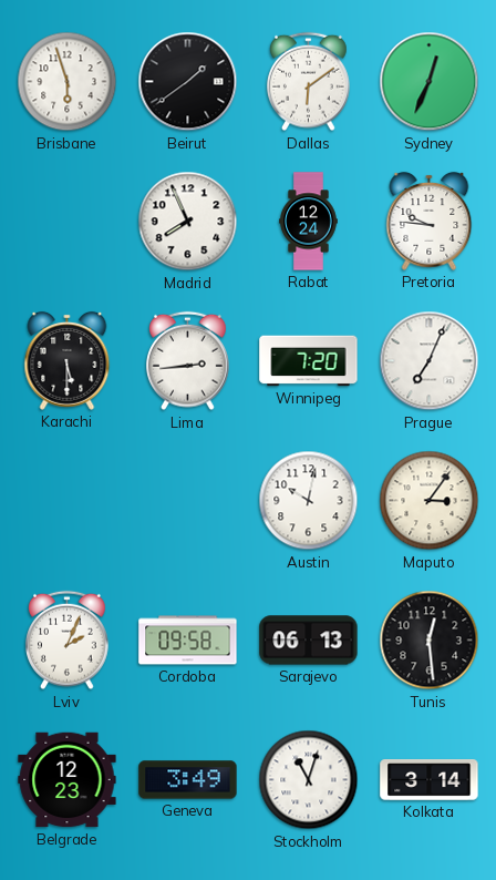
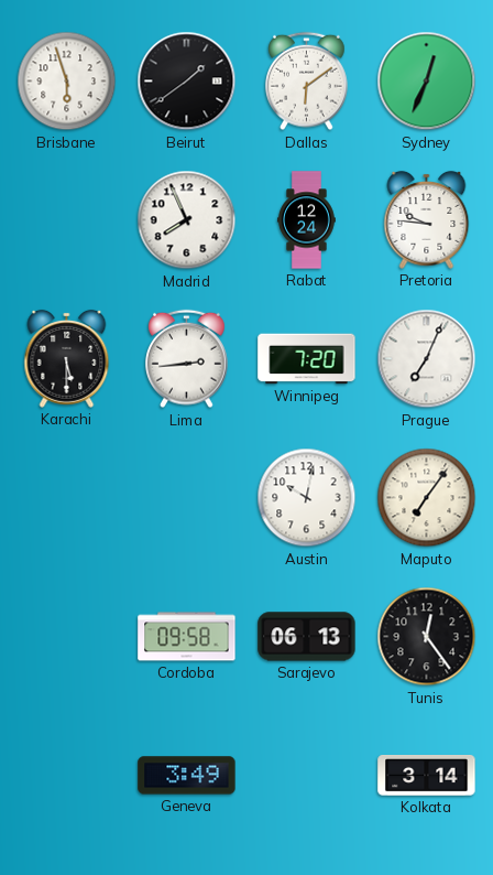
Maputo: 3:06 -> 7:06
Lviv: 2:04 -> none
Tunis: 12:29 -> 12:24
Belgrade: 12:23 -> none
Stockholm: 11:03 -> none
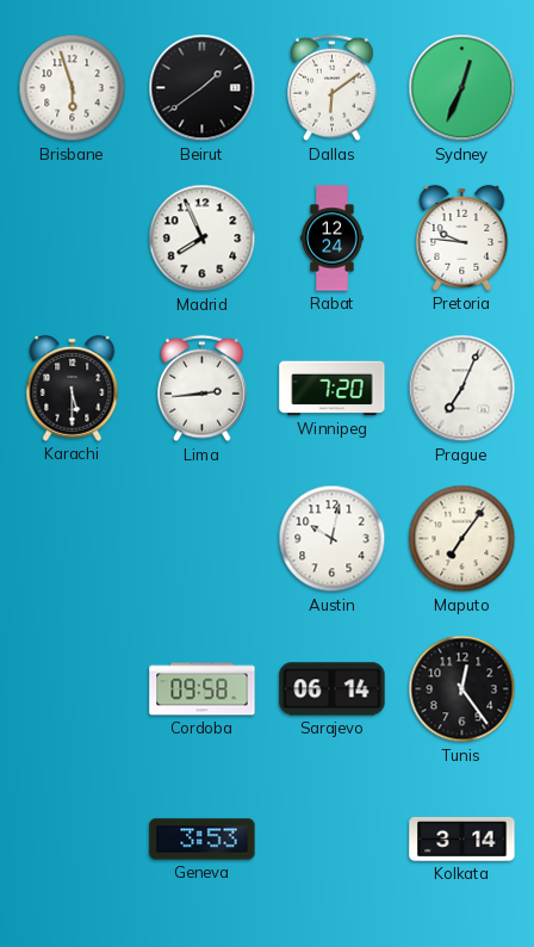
Sarajevo: 06:13 -> 06:14
Geneva: 3:49 -> 3:53
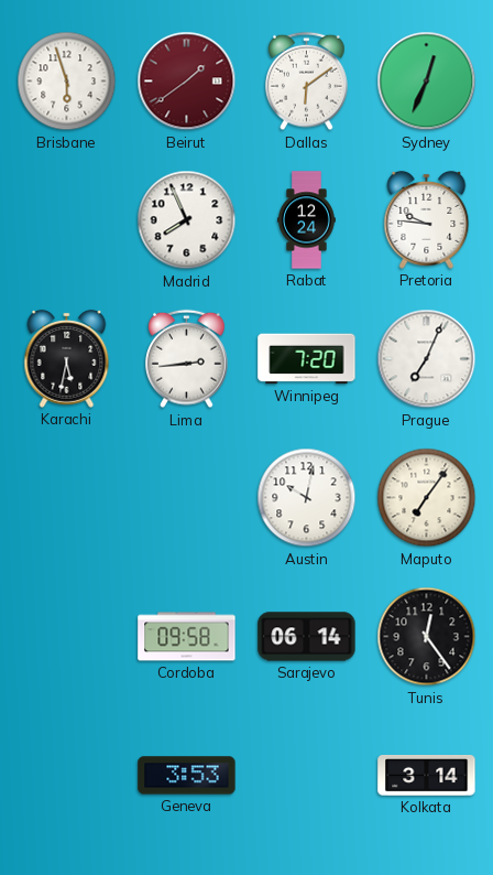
Beirut dial: black -> burgundy
Karachi: 5:30 -> 5:32
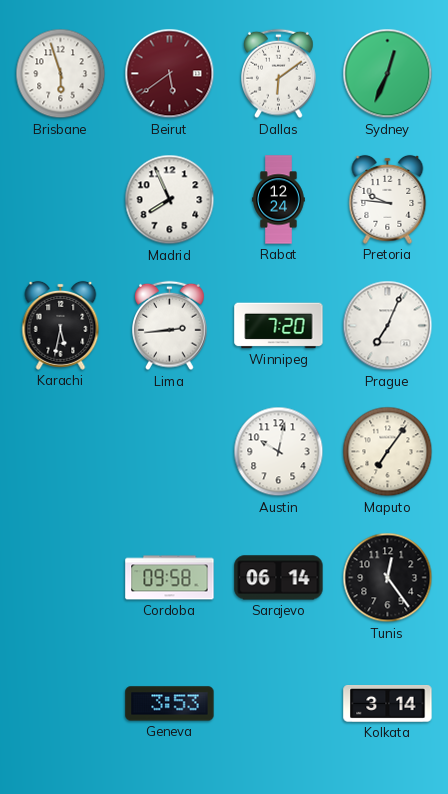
Beirut: 1:39 -> 5:39
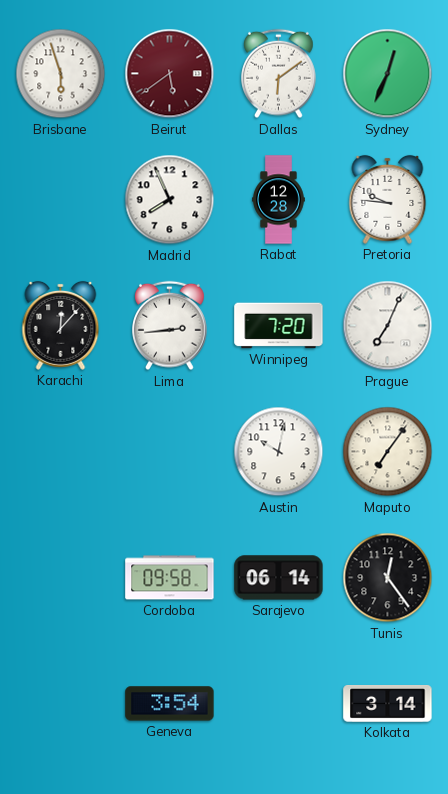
Rabat: 12:24 -> 12:28
Karachi: 5:32 -> 12:07
Geneva: 3:53 -> 3:54
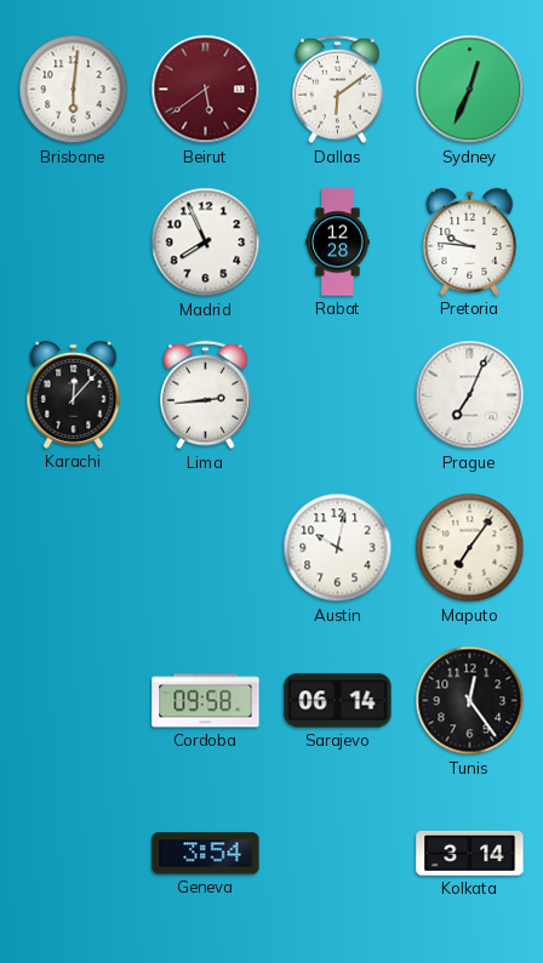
Brisbane: 5:57 -> 6:01
Winnipeg: 7:20 -> none
